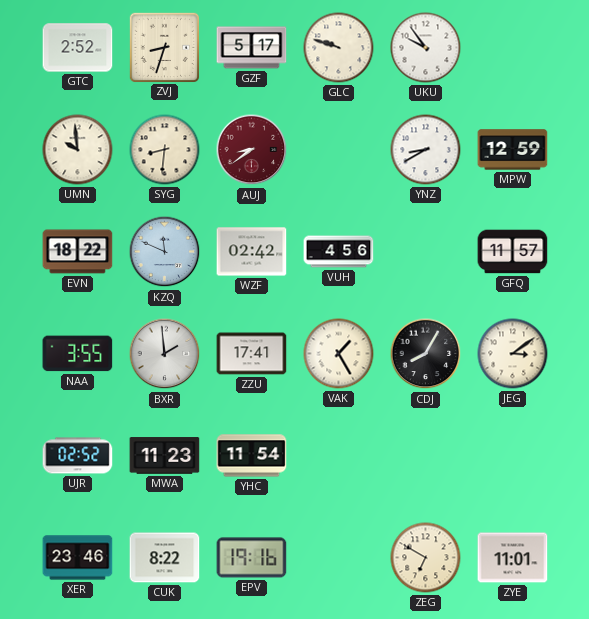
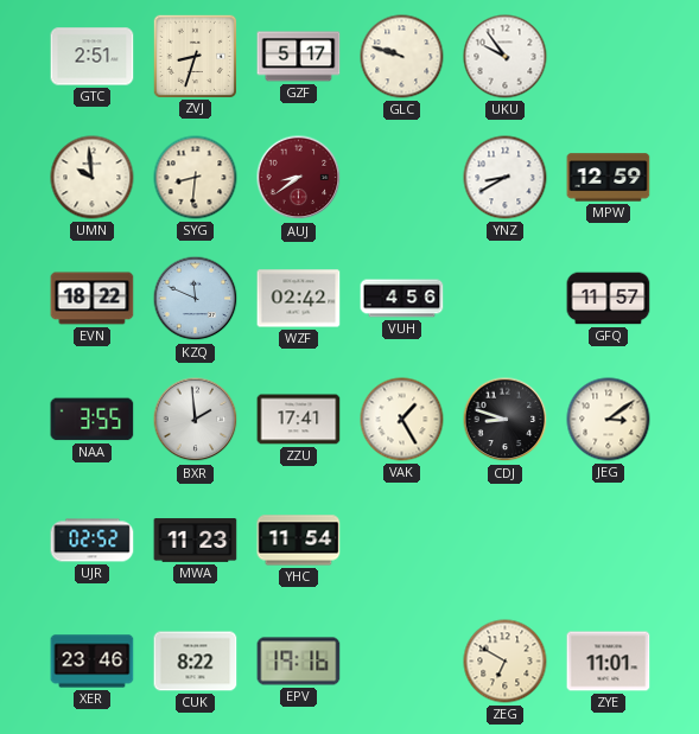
GTC: 2:52 -> 2:51
CDJ: 8:05 -> 8:48
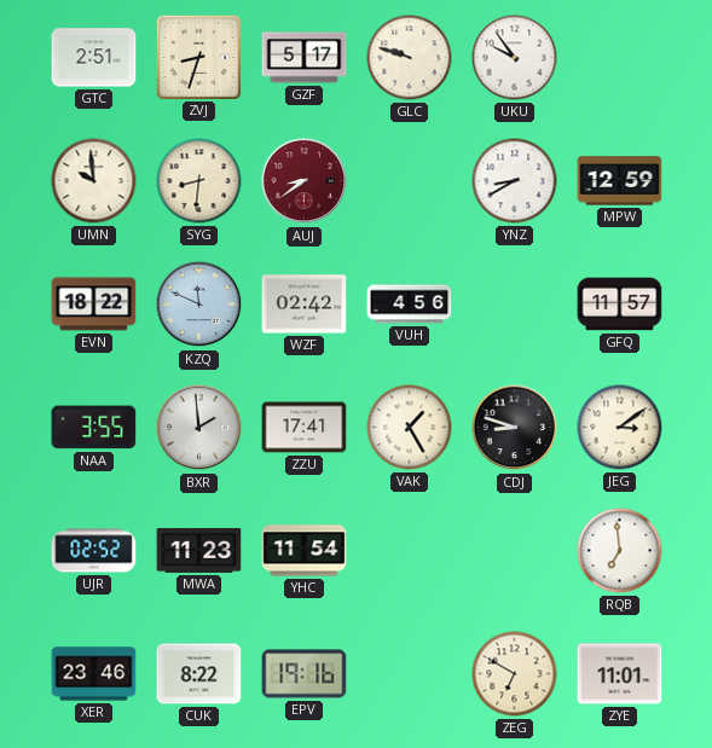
RQB: none -> 6:59
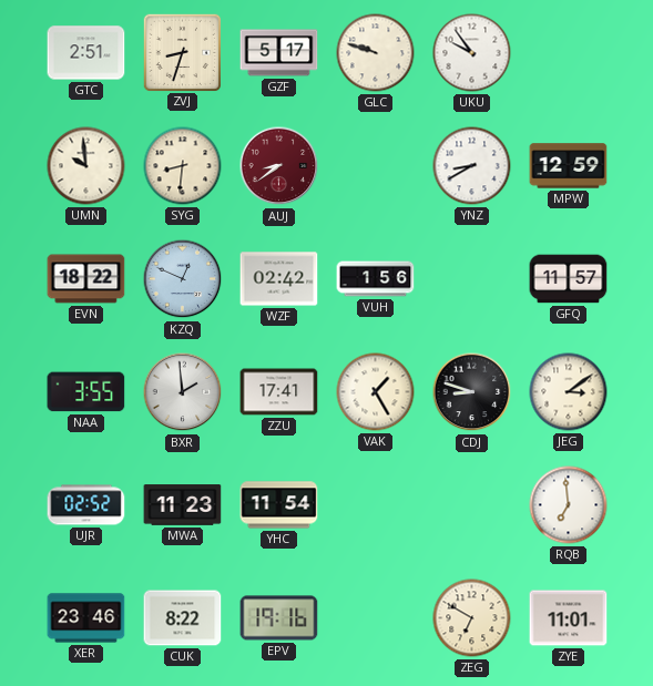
KZQ: 11:49 -> 12:49
VUH: 4:56 -> 1:56
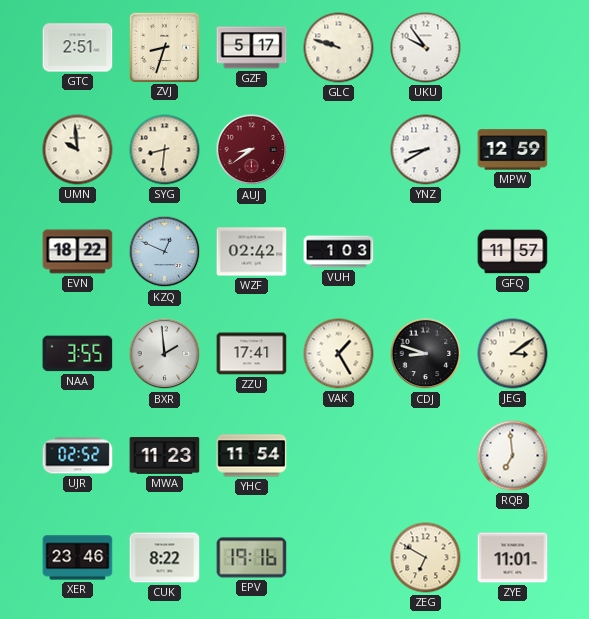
VUH: 1:56 -> 1:03
